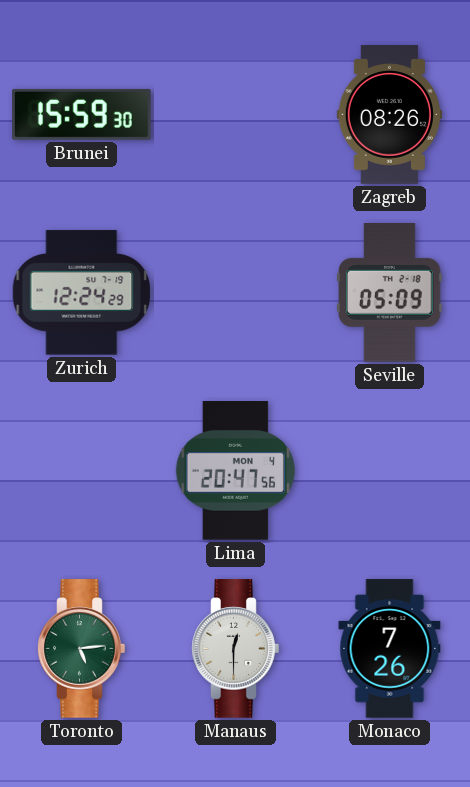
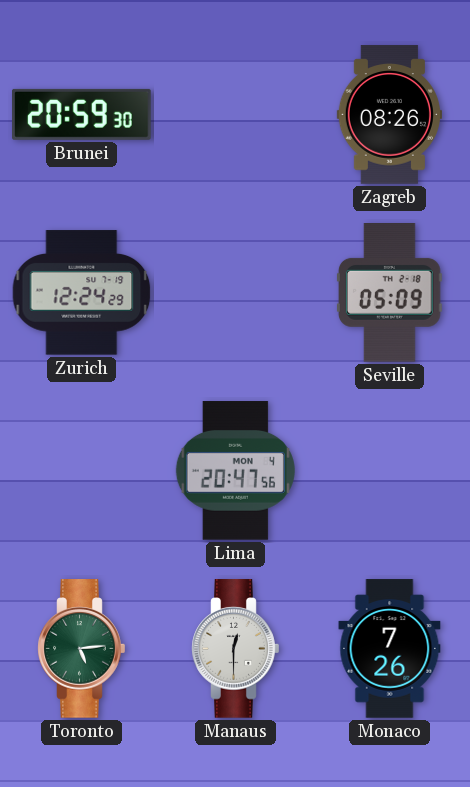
Brunei: 15:59 -> 20:59
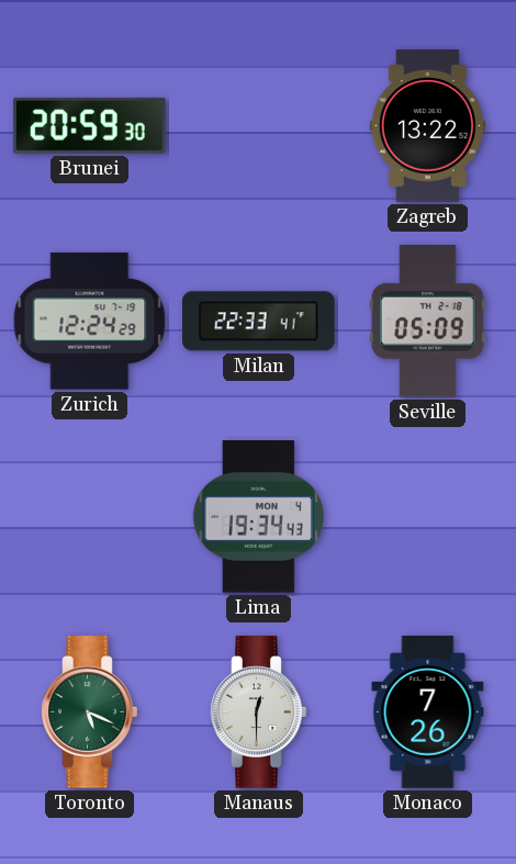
Zagreb: 08:26 -> 13:22
Milan: none -> 22:33
Lima: 20:47 -> 19:34
Toronto: 5:14 -> 5:19
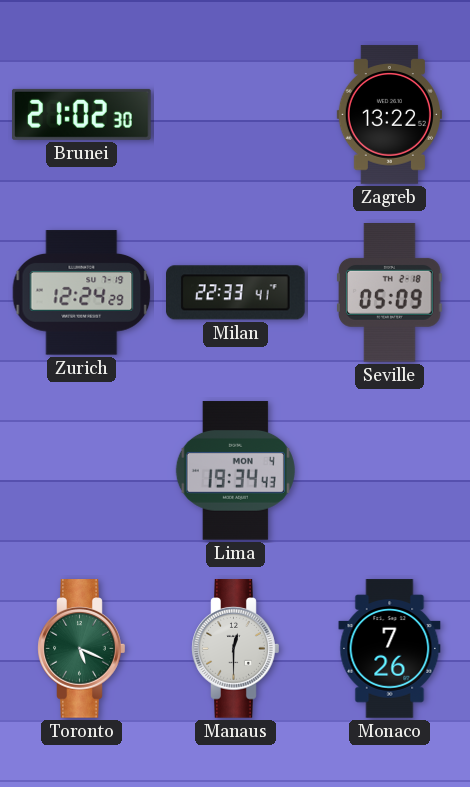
Brunei: 20:59 -> 21:02
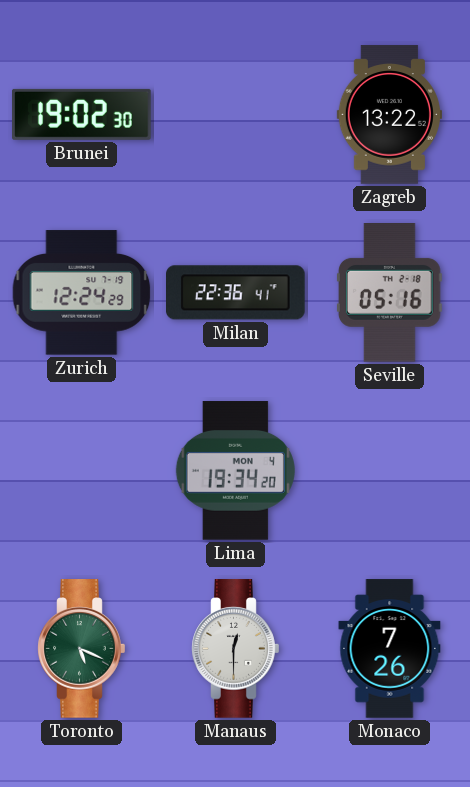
Brunei: 21:02 -> 19:02
Milan: 22:33 -> 22:36
Seville: 05:09 -> 05:16
Lima: 19:34:43 -> 19:34:20
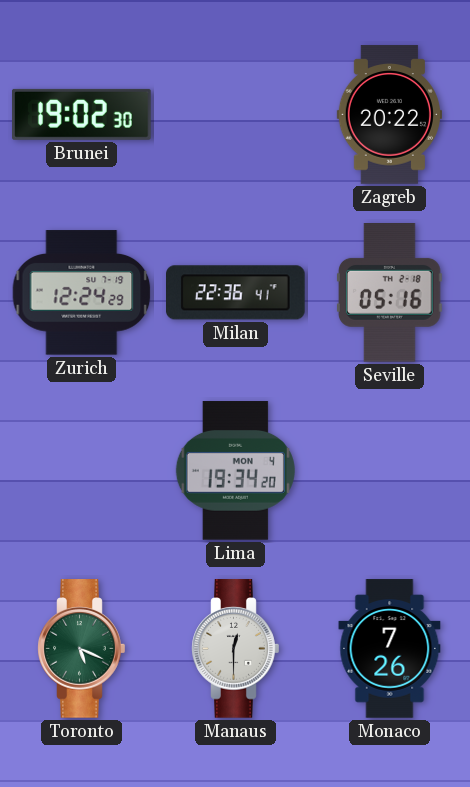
Zagreb: 13:22 -> 20:22
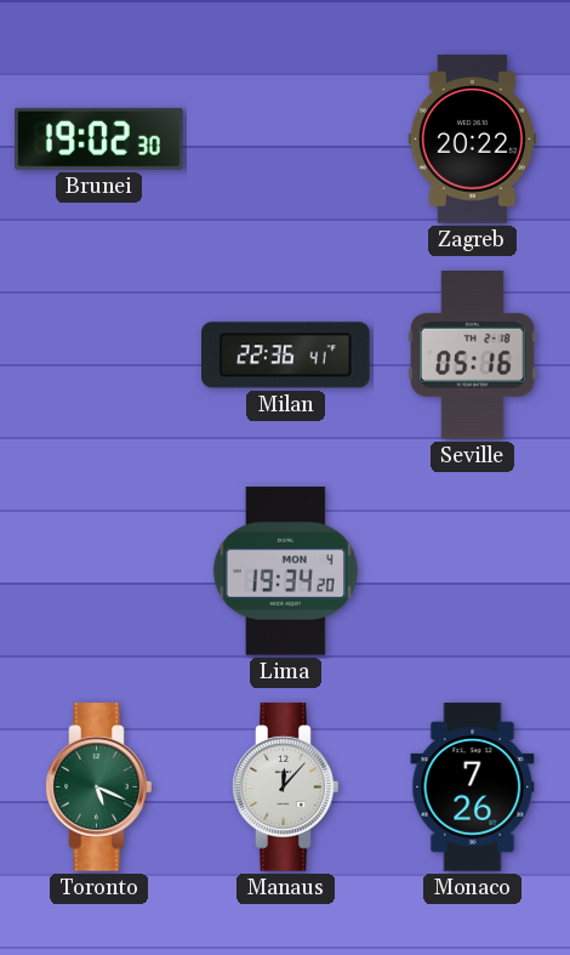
Zurich: 12:24 -> none
Manaus: 12:30 -> 12:07
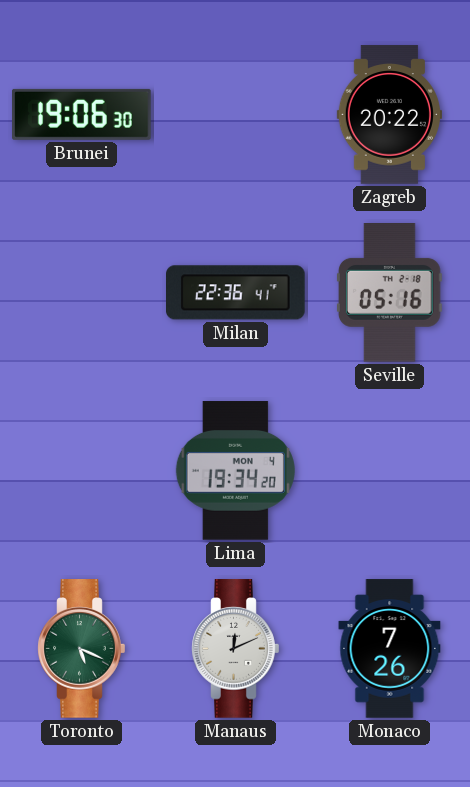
Brunei: 19:02 -> 19:06
Manaus: 12:07 -> 12:11
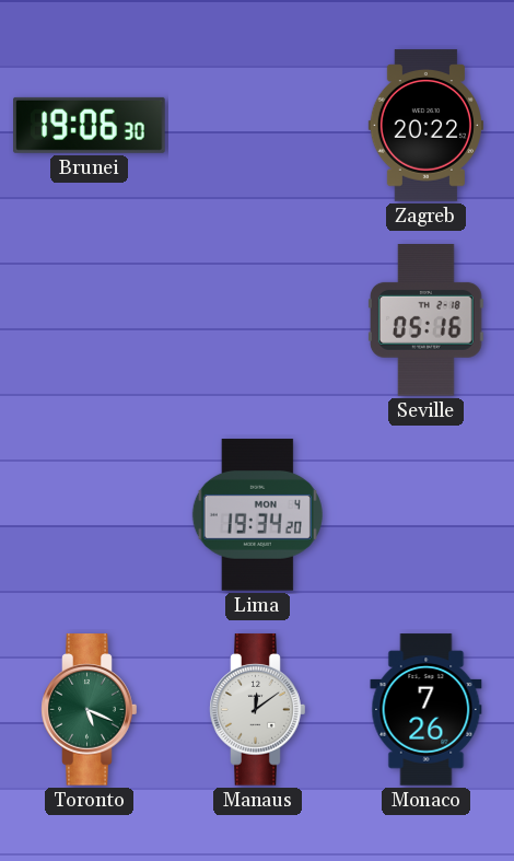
Milan: 22:36 -> none
Manaus: 12:11 -> 12:09
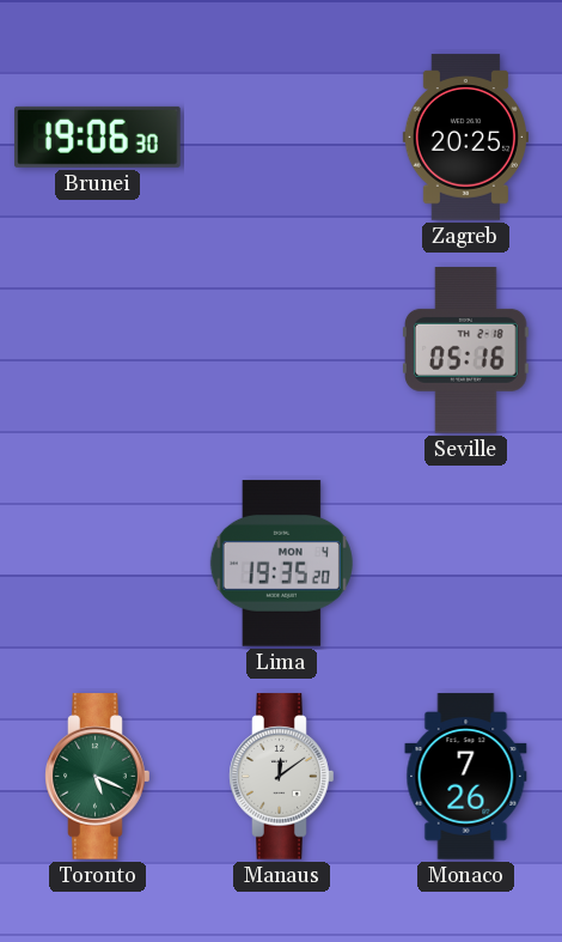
Zagreb: 20:22 -> 20:25
Lima: 19:34 -> 19:35
